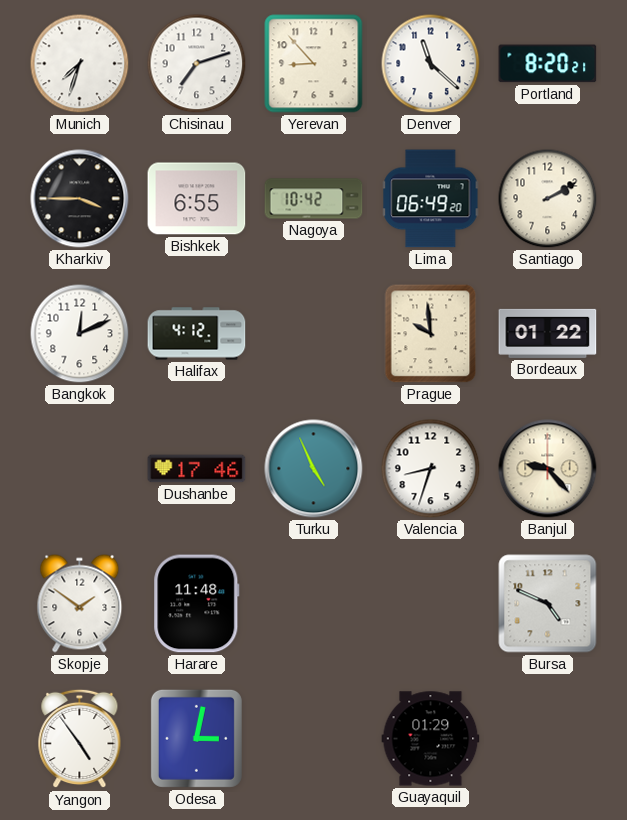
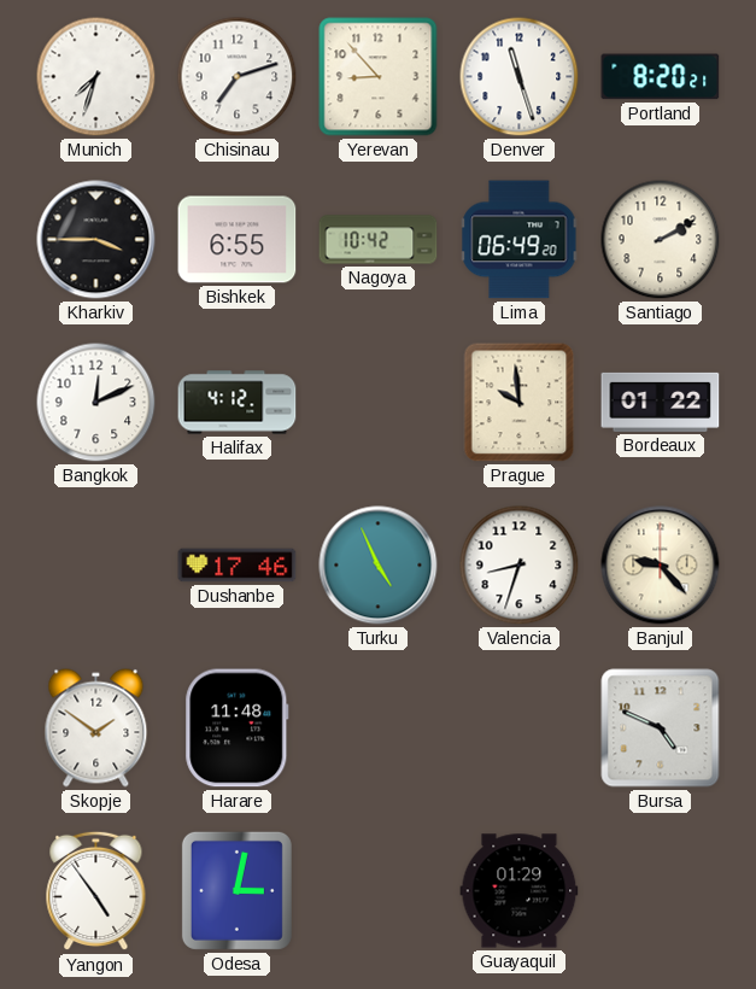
Denver: 11:22 -> 11:27
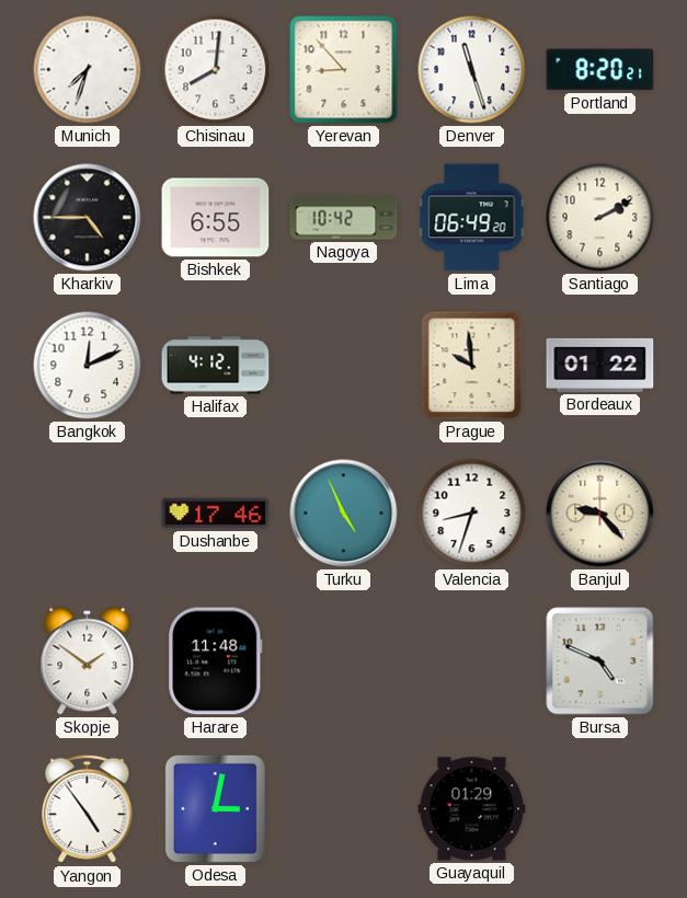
Chisinau: 7:12 -> 8:01
Kharkiv: 3:45 -> 4:45
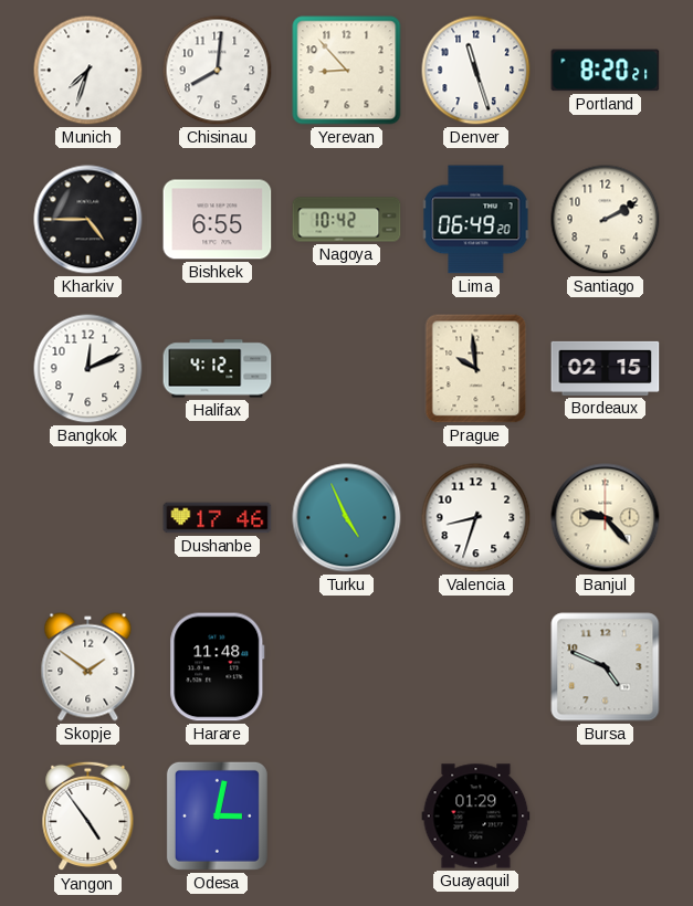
Bordeaux: 01:22 -> 02:15
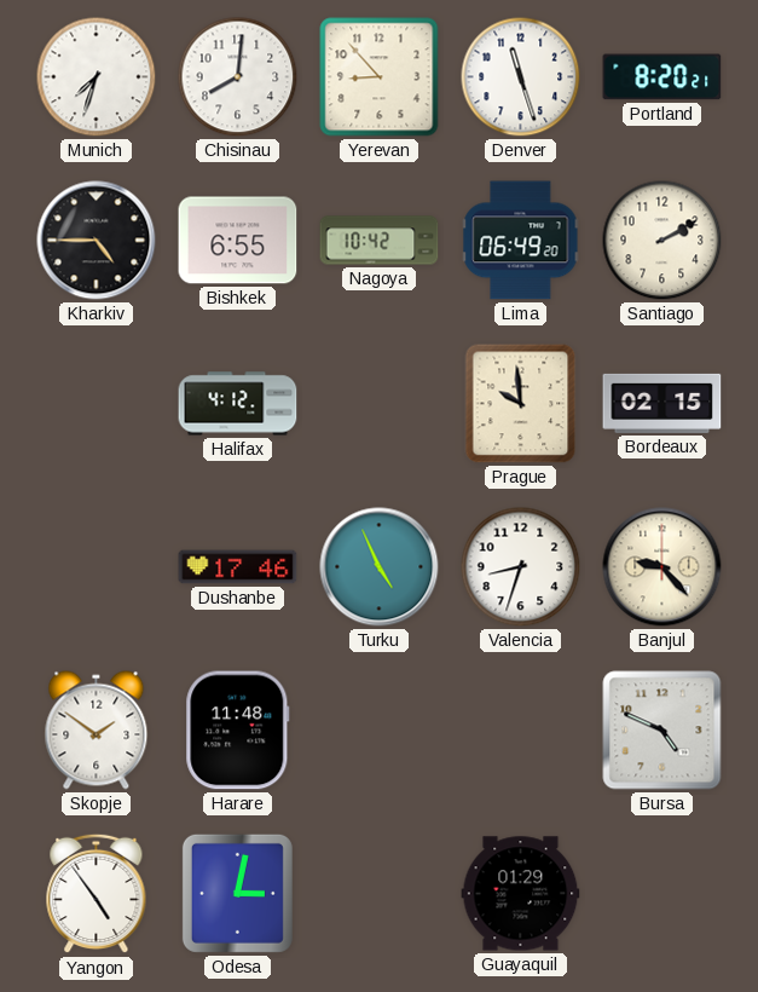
Bangkok: 12:11 -> none
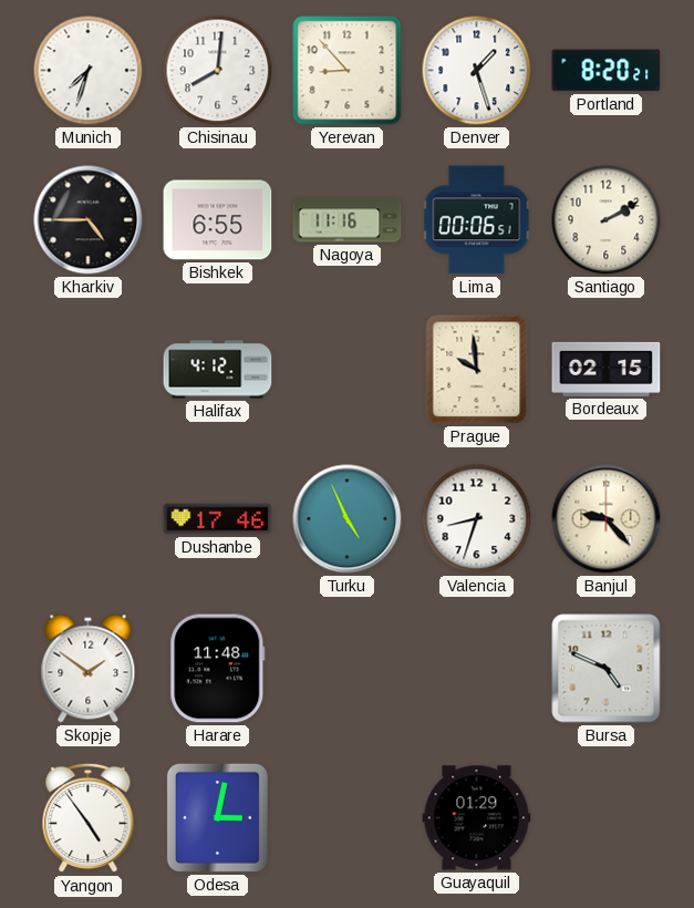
Denver: 11:27 -> 1:27
Nagoya: 10:42 -> 11:16
Lima: 06:49 -> 00:06
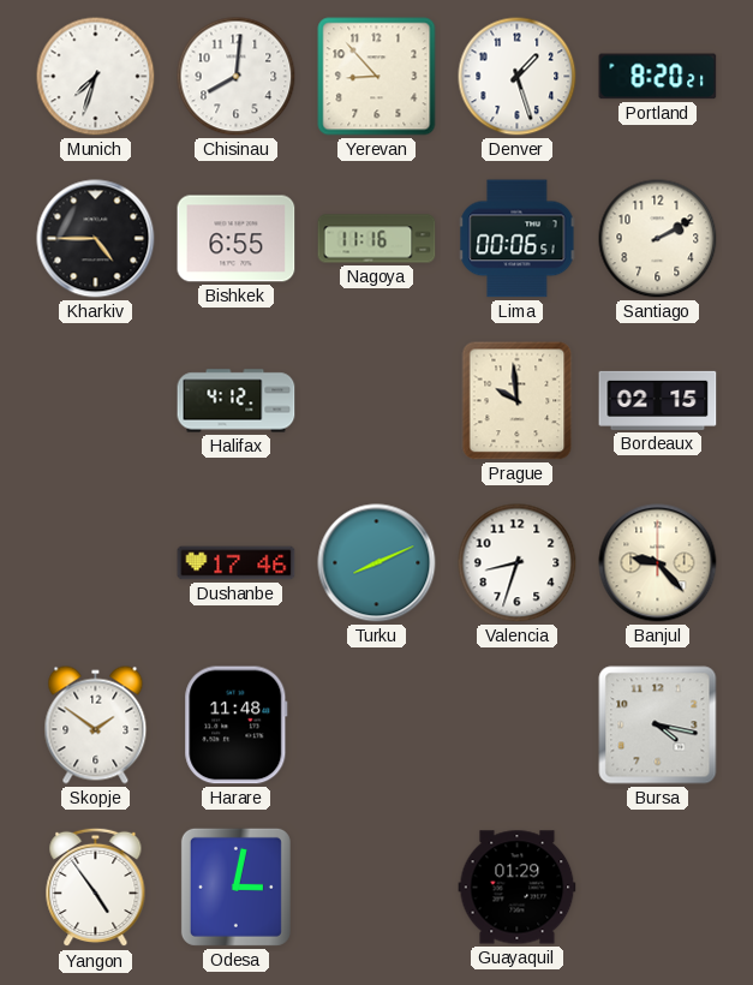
Turku: 4:56 -> 8:11
Bursa: 4:49 -> 4:17
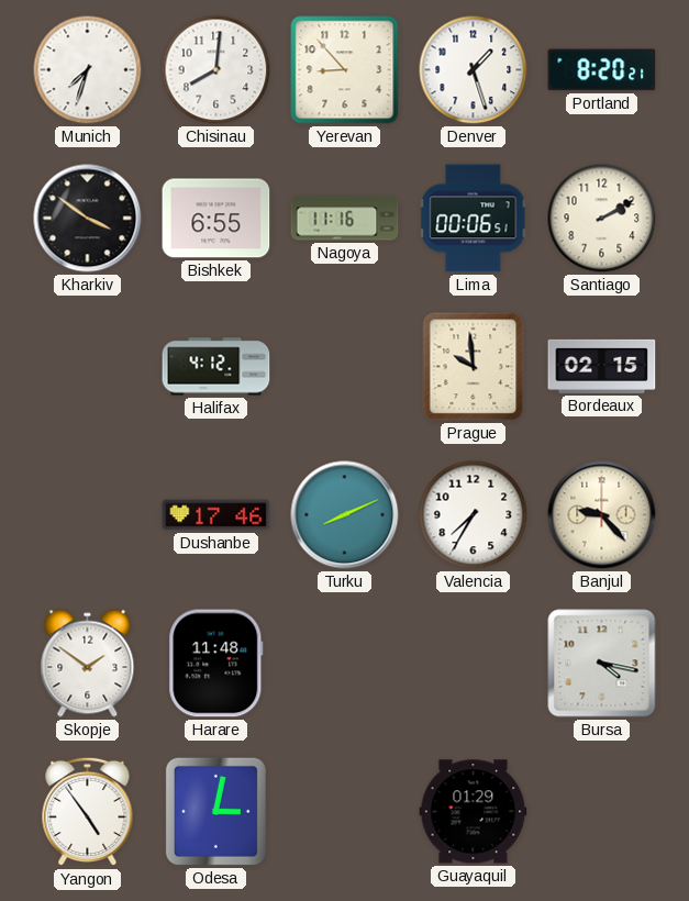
Kharkiv: 4:45 -> 3:51
Valencia: 8:33 -> 7:35
